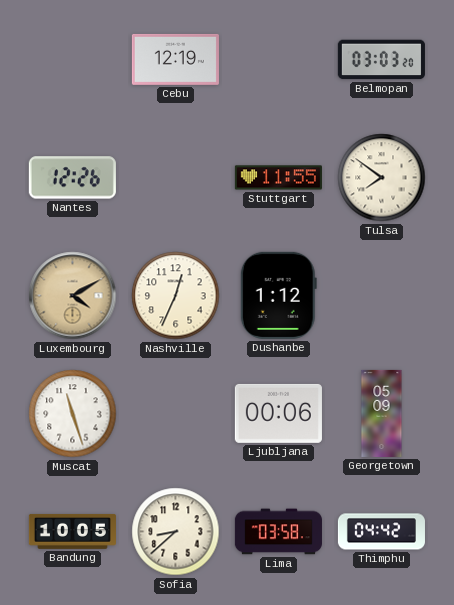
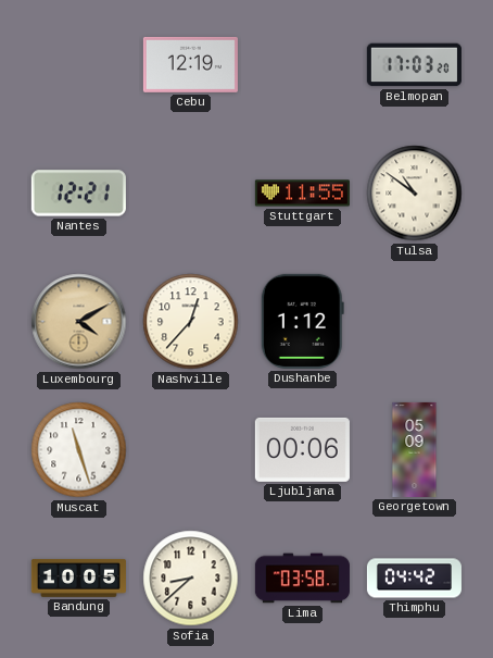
Belmopan: 03:03 -> 17:03
Nantes: 12:26 -> 12:21
Tulsa: 7:51 -> 10:51
Nashville: 12:34 -> 12:37
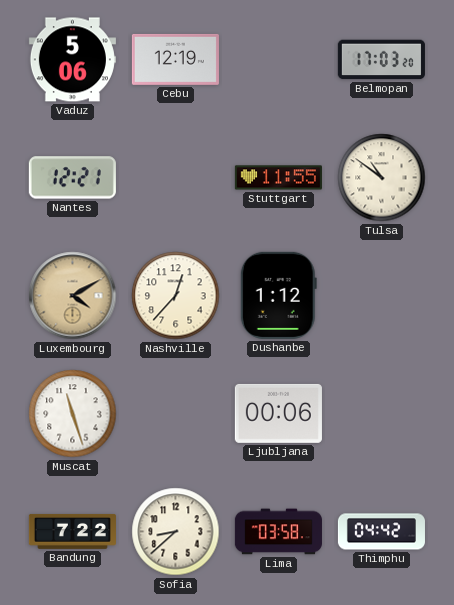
Vaduz: none -> 5:06
Georgetown: 05:09 -> none
Bandung: 10:05 -> 7:22
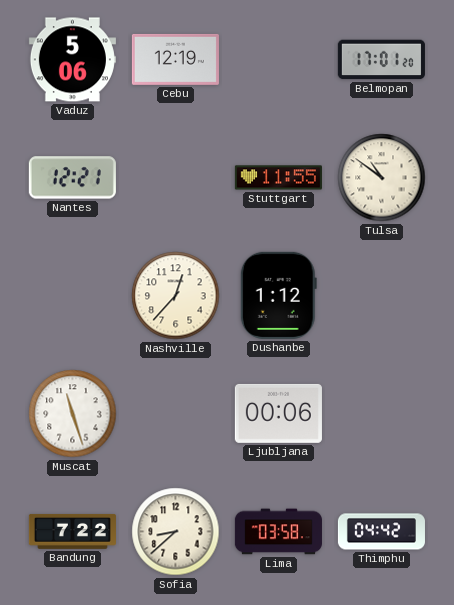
Belmopan: 17:03 -> 17:01
Luxembourg: 4:10 -> none
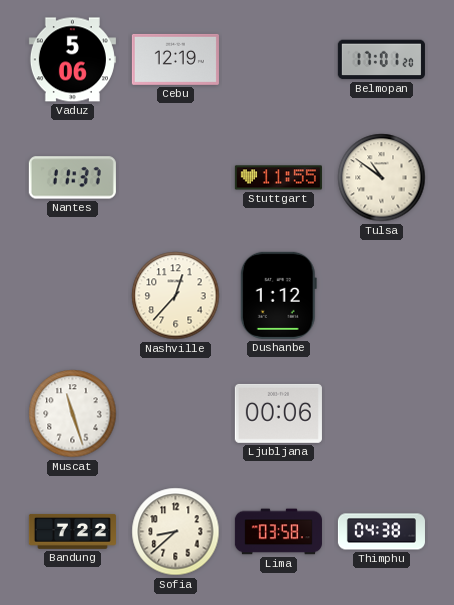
Nantes: 12:21 -> 11:37
Thimphu: 04:42 -> 04:38
